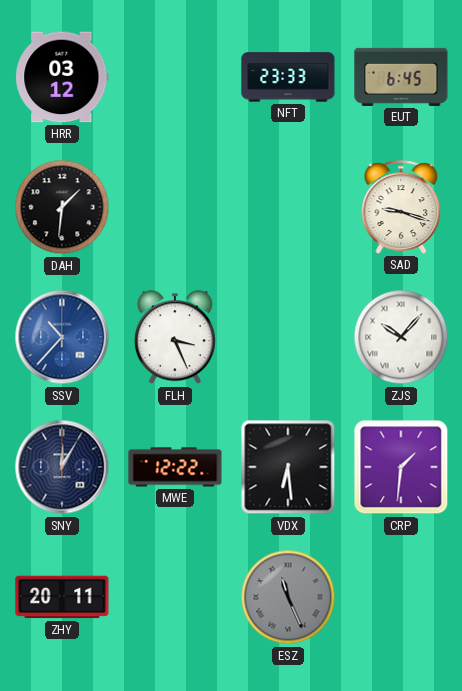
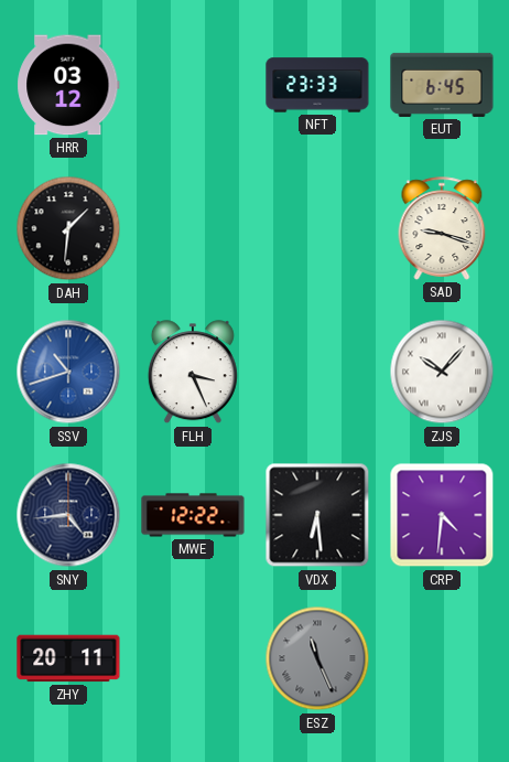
SSV: 10:37 -> 10:42
SNY: 12:05 -> 4:44
CRP: 1:31 -> 4:31
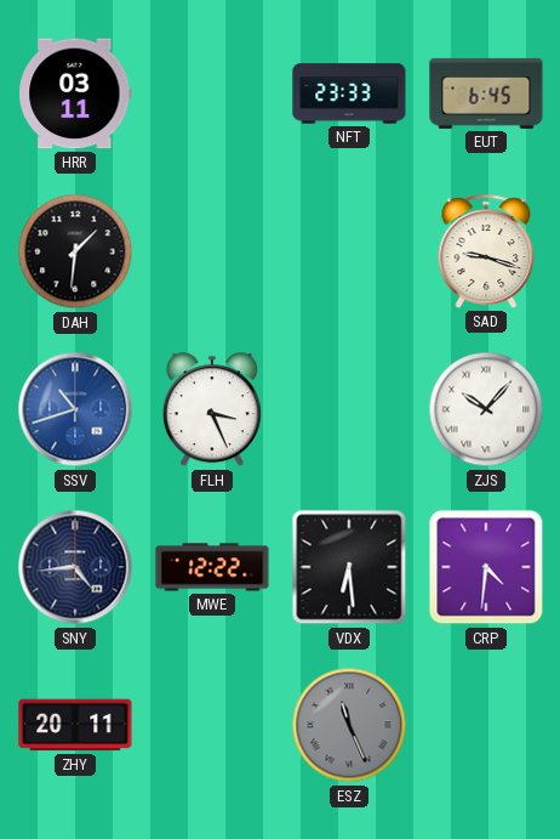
HRR: 03:12 -> 03:11
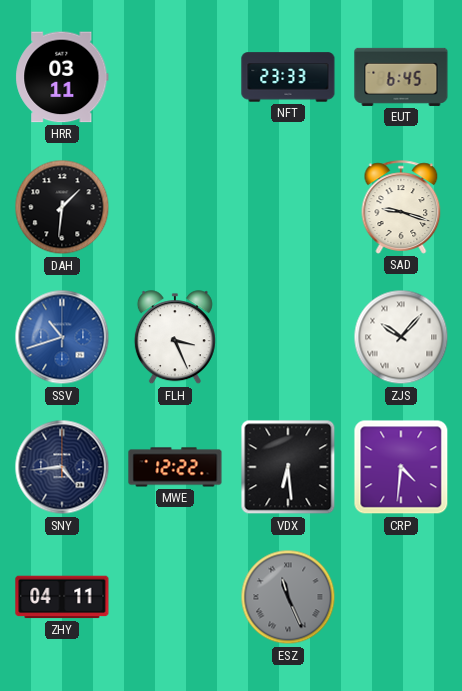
ZHY: 20:11 -> 04:11
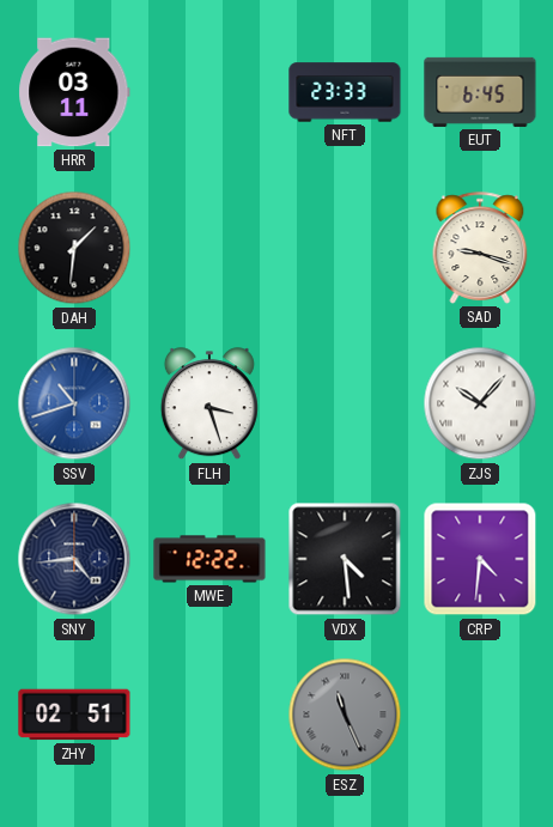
FLH: 3:26 -> 3:27
VDX: 6:29 -> 4:29
ZHY: 04:11 -> 02:51
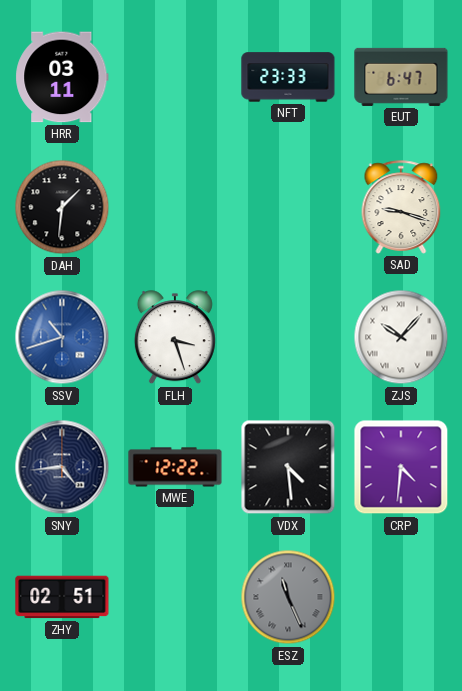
EUT: 6:45 -> 6:47
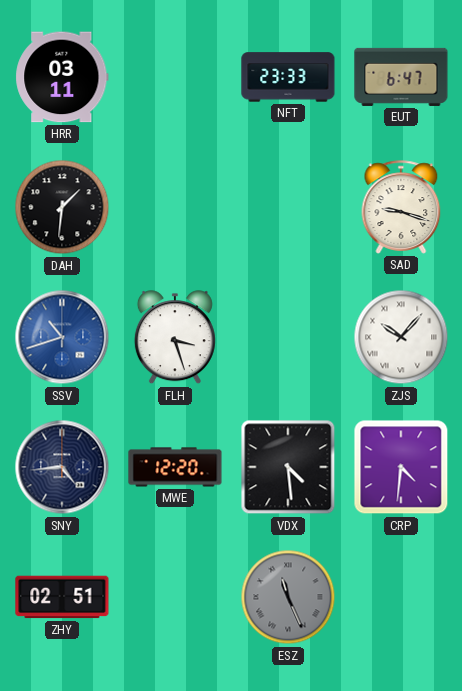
MWE: 12:22 -> 12:20
